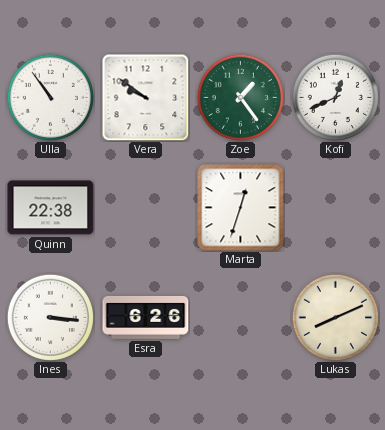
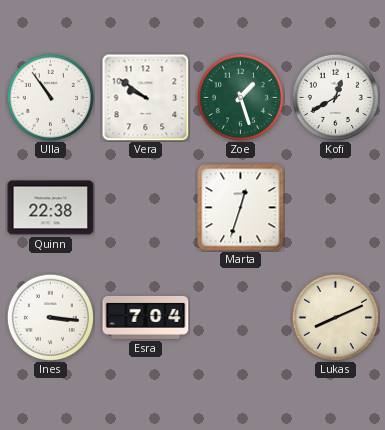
Zoe: 1:24 -> 1:27
Kofi: 12:41 -> 12:40
Esra: 6:26 -> 7:04
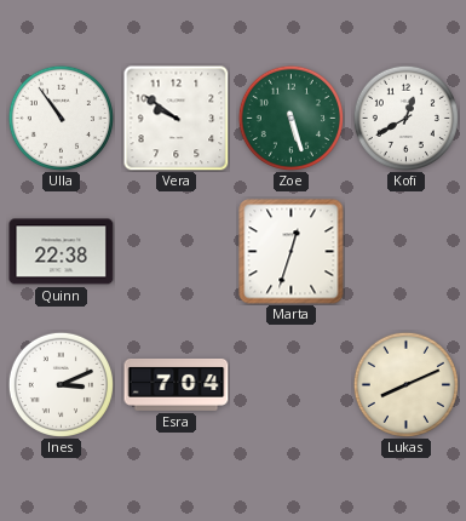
Zoe: 1:27 -> 5:27
Ines: 3:16 -> 3:11
